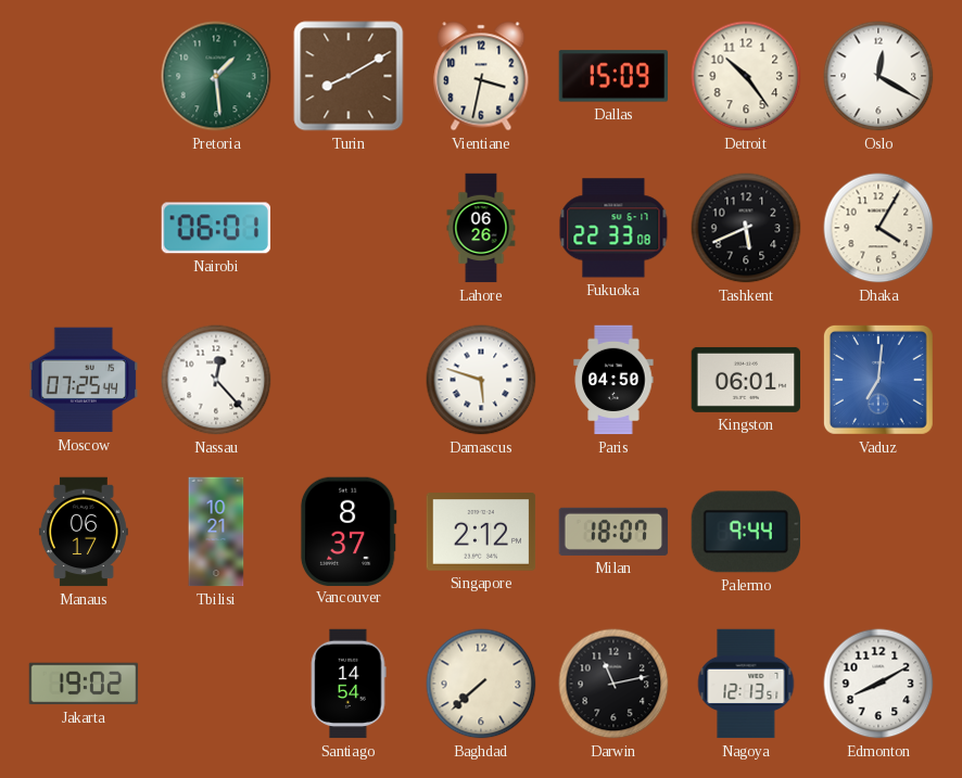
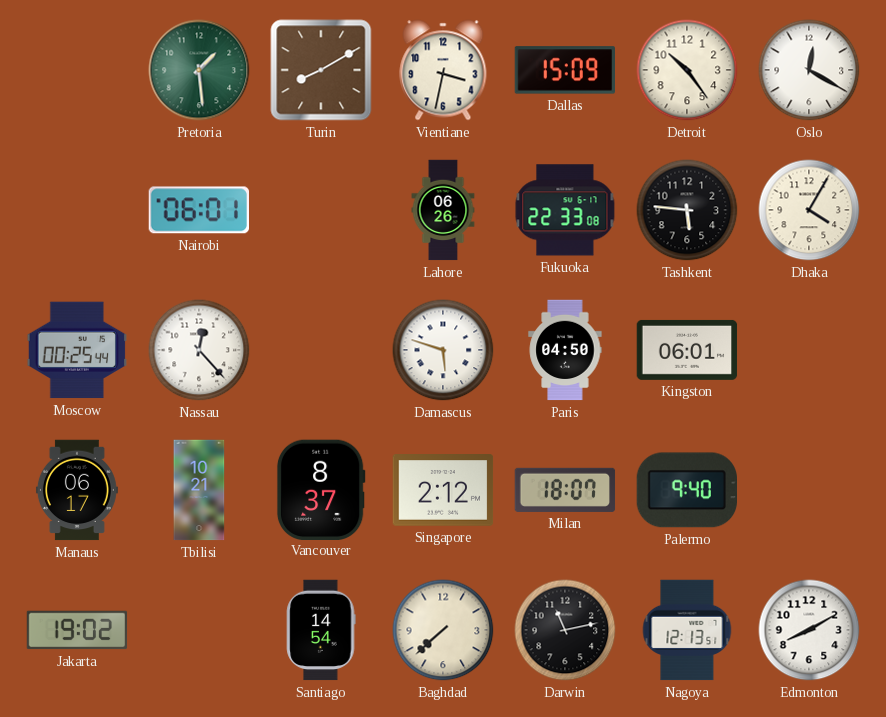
Tashkent: 5:41 -> 5:46
Moscow: 07:25 -> 00:25
Vaduz: 7:01 -> none
Palermo: 9:44 -> 9:40
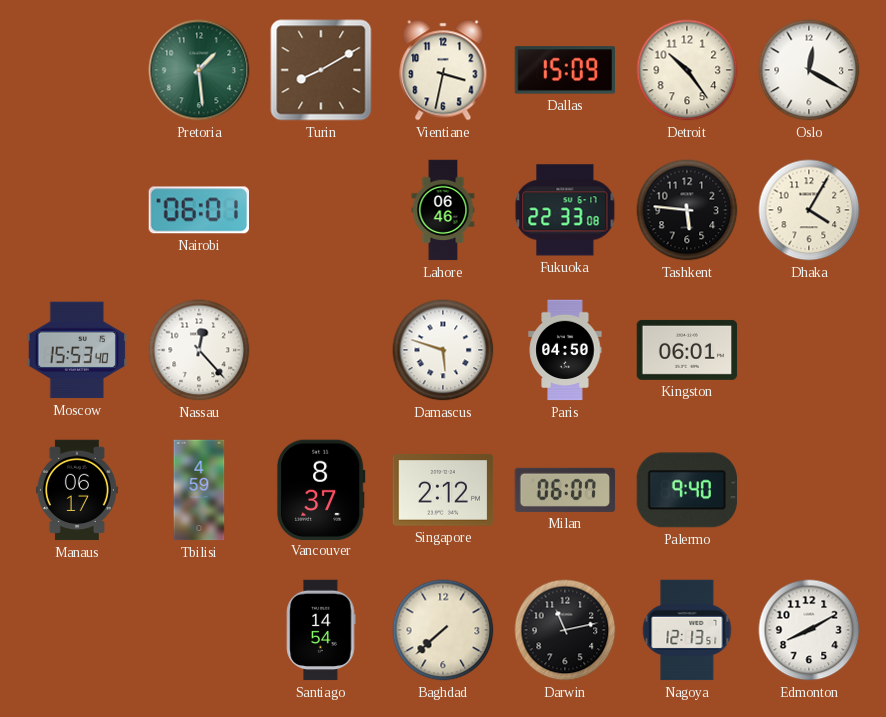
Lahore: 06:26 -> 06:46
Moscow: 00:25 -> 15:53
Tbilisi: 10:21 -> 4:59
Milan: 18:07 -> 06:07
Jakarta: 19:02 -> none
